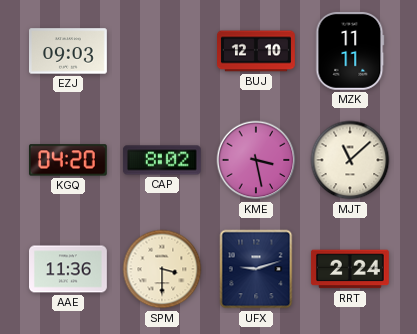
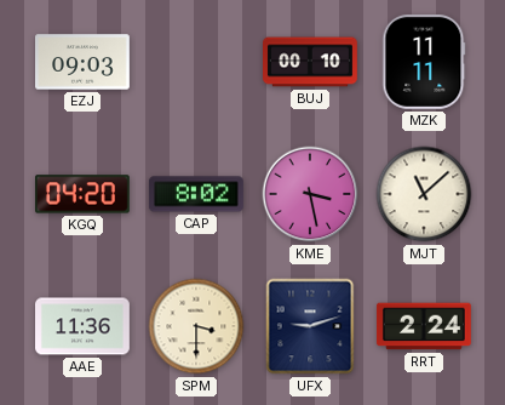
BUJ: 12:10 -> 00:10
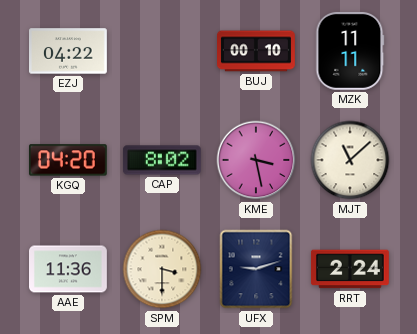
EZJ: 09:03 -> 04:22
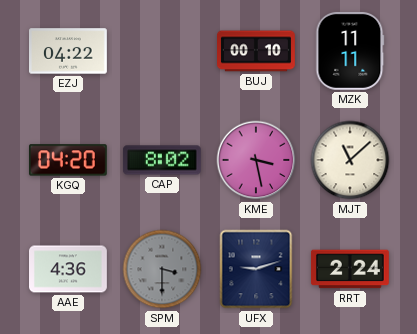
AAE: 11:36 -> 4:36
SPM dial: cream -> grey
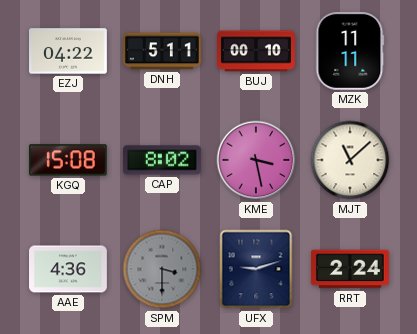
DNH: none -> 5:11
KGQ: 04:20 -> 15:08
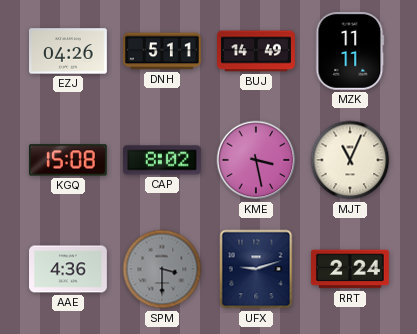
EZJ: 04:22 -> 04:26
BUJ: 00:10 -> 14:49
MJT: 11:08 -> 11:04
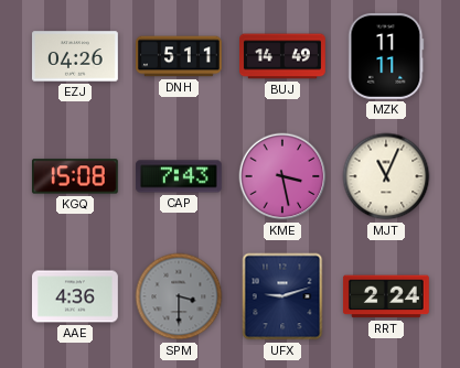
CAP: 8:02 -> 7:43
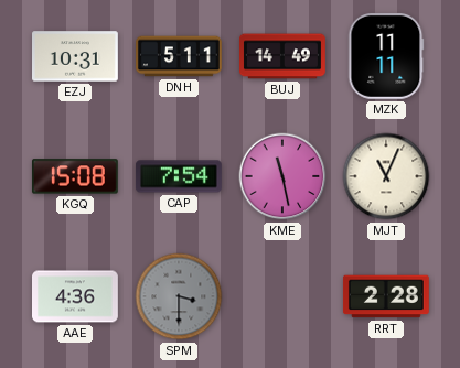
EZJ: 04:26 -> 10:31
CAP: 7:43 -> 7:54
KME: 3:28 -> 11:28
UFX: 9:12 -> none
RRT: 2:24 -> 2:28
